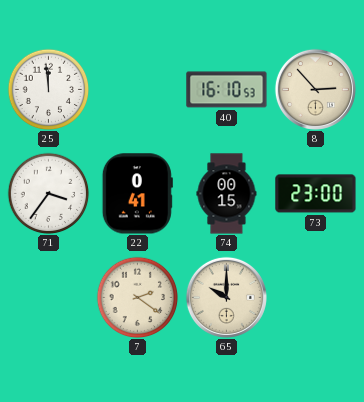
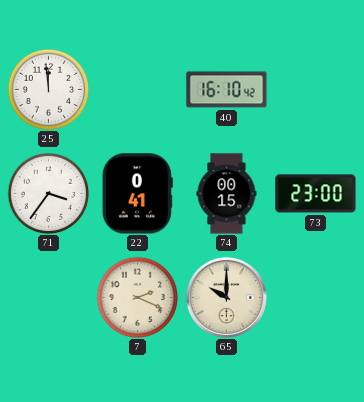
40: 16:10:53 -> 16:10:42
8: 2:53 -> none
7: 2:21 -> 2:19
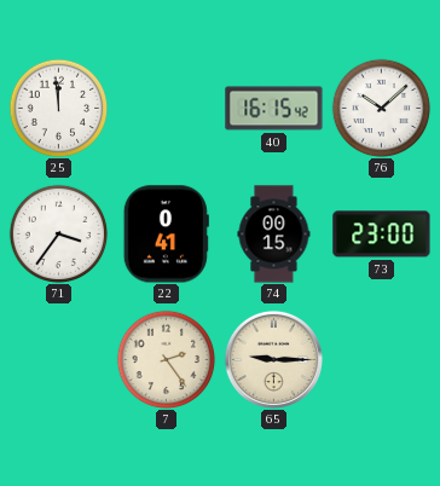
40: 16:10 -> 16:15
76: none -> 10:08
7: 2:19 -> 2:24
65: 10:00 -> 9:15
